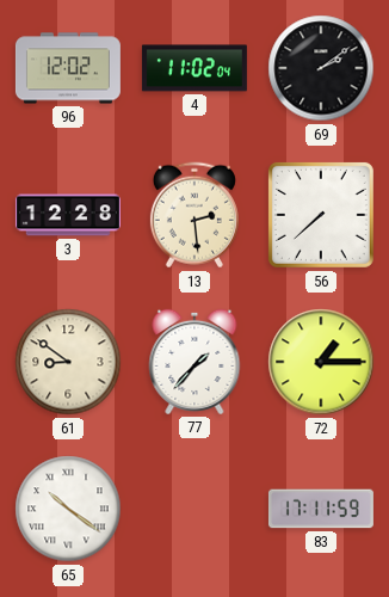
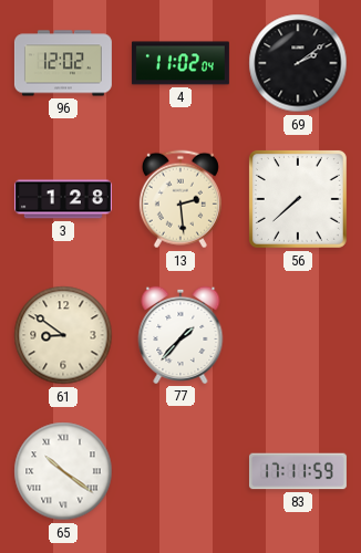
3: 12:28 -> 1:28
72: 1:15 -> none
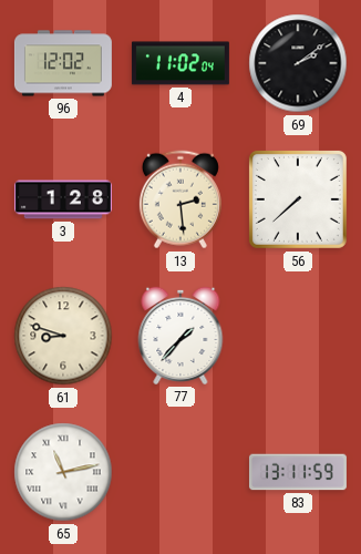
61: 8:51 -> 8:48
65: 10:21 -> 11:13
83: 17:11 -> 13:11
